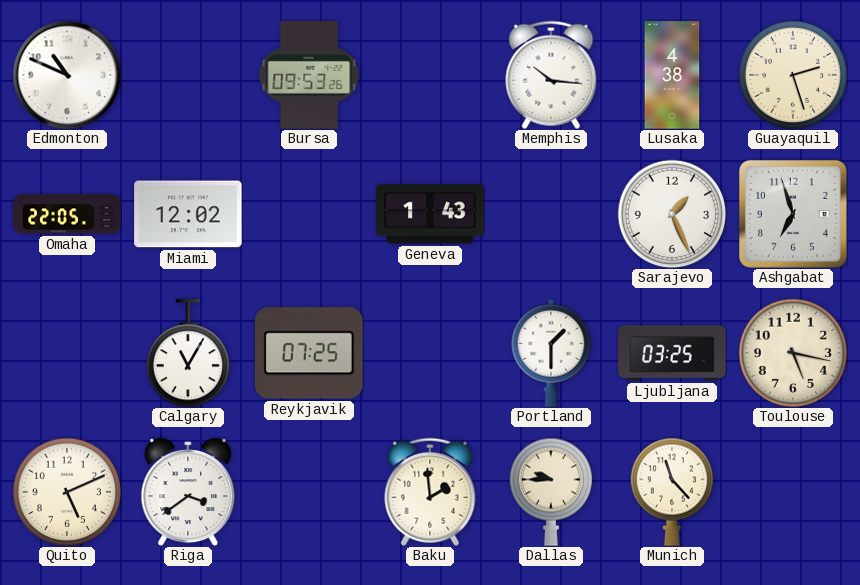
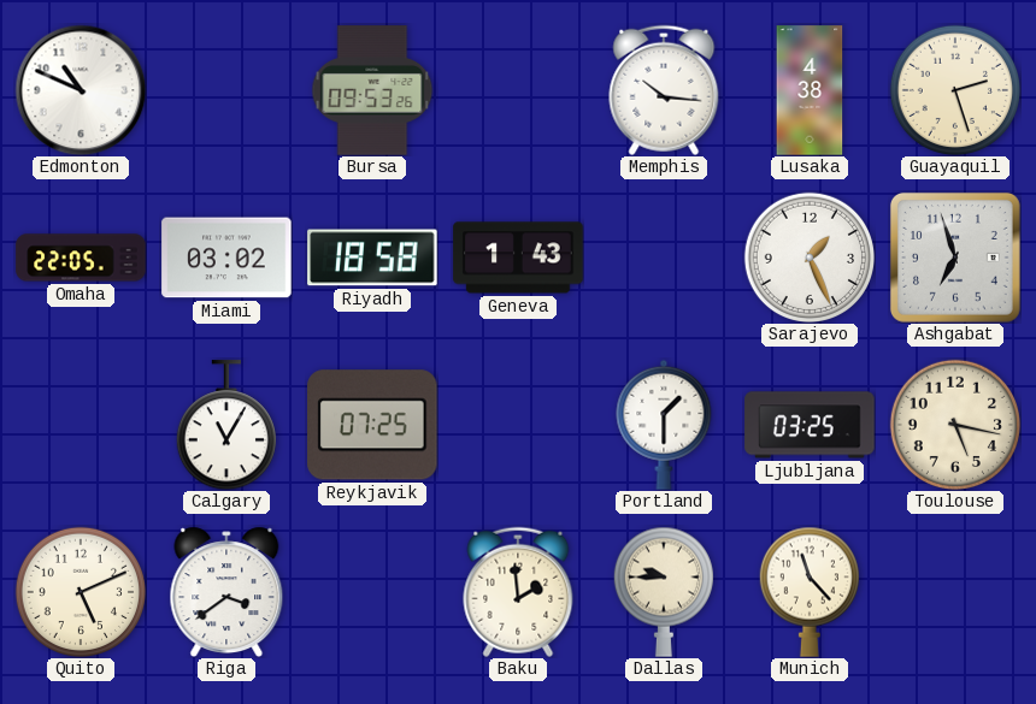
Miami: 12:02 -> 03:02
Riyadh: none -> 18:58
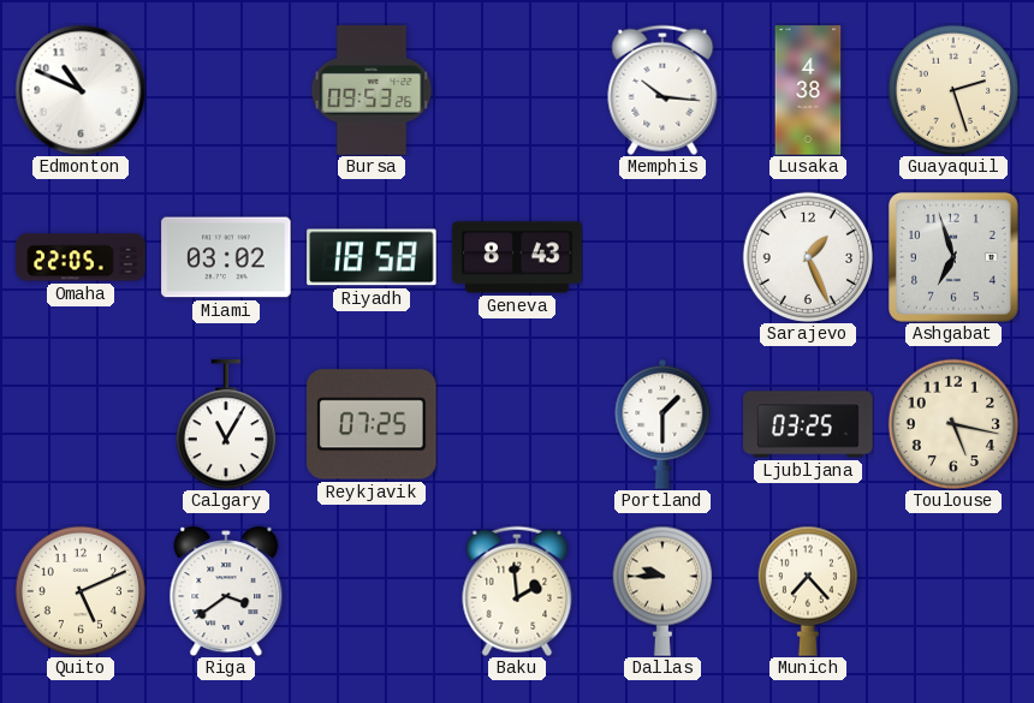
Geneva: 1:43 -> 8:43
Munich: 11:23 -> 7:23
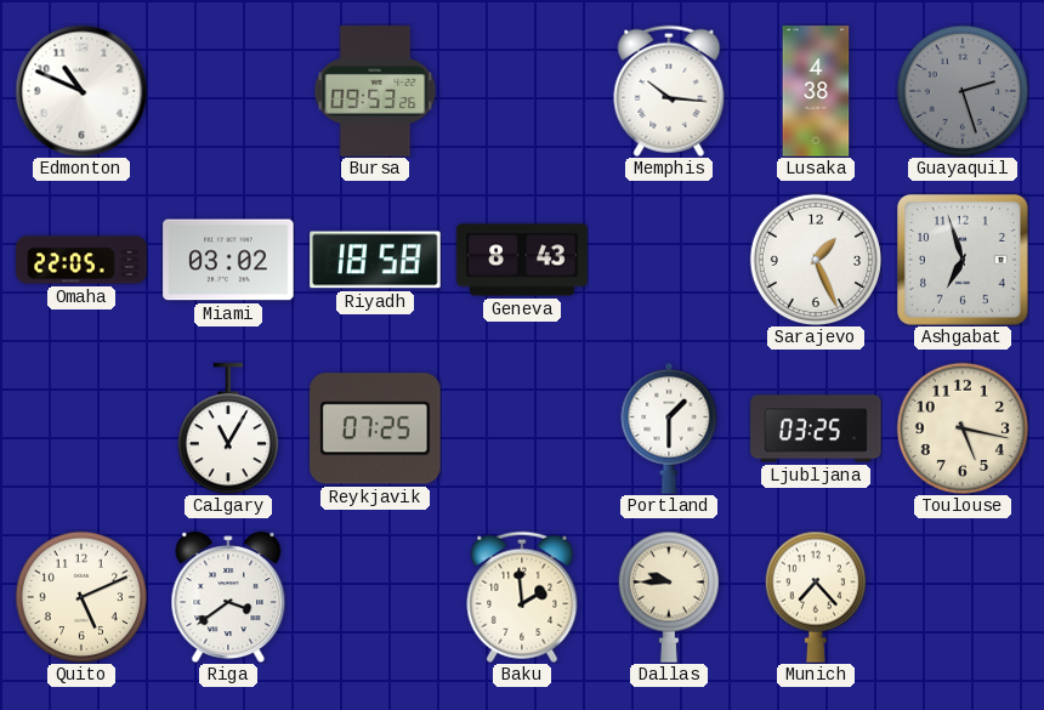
Guayaquil dial: cream -> grey
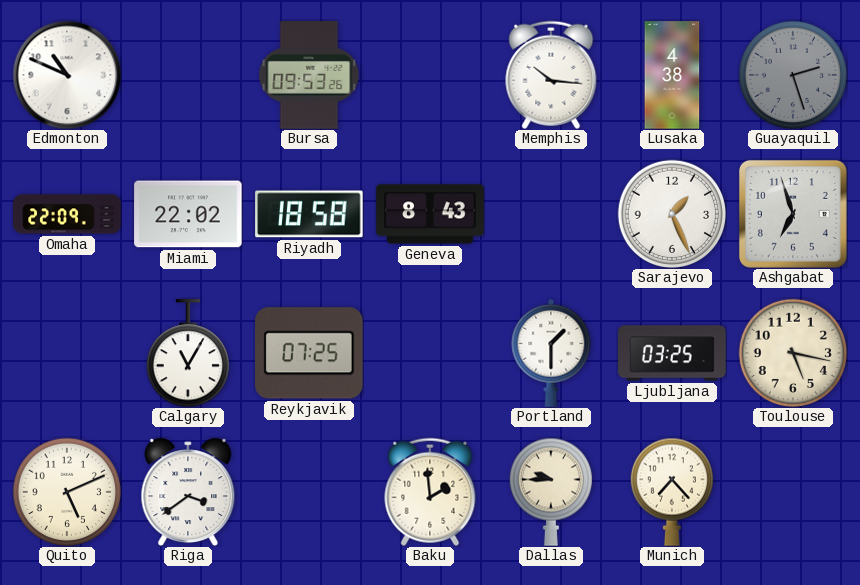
Omaha: 22:05 -> 22:09
Miami: 03:02 -> 22:02
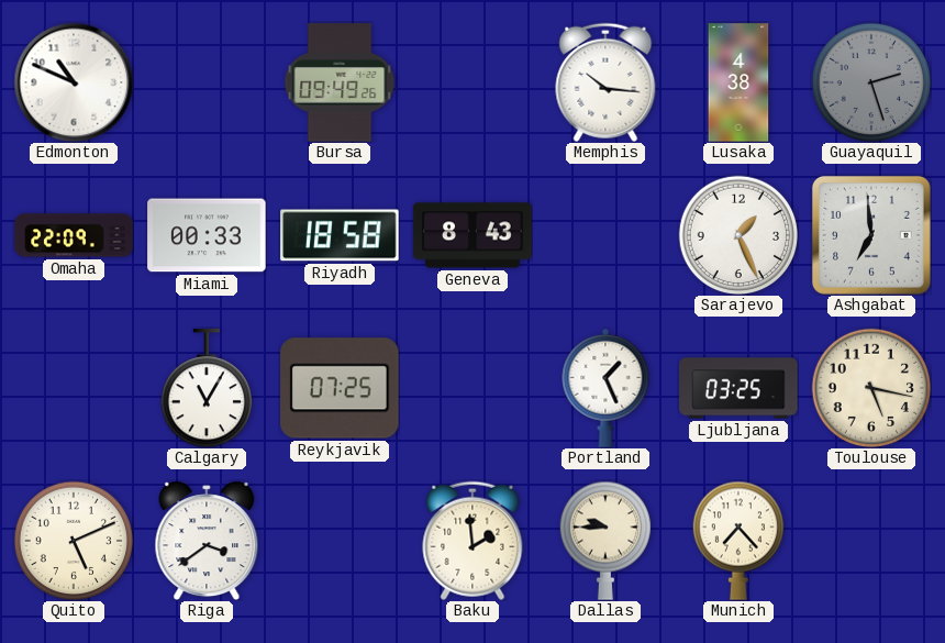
Bursa: 09:53 -> 09:49
Miami: 22:02 -> 00:33
Ashgabat: 6:57 -> 6:59
Portland: 1:30 -> 1:26
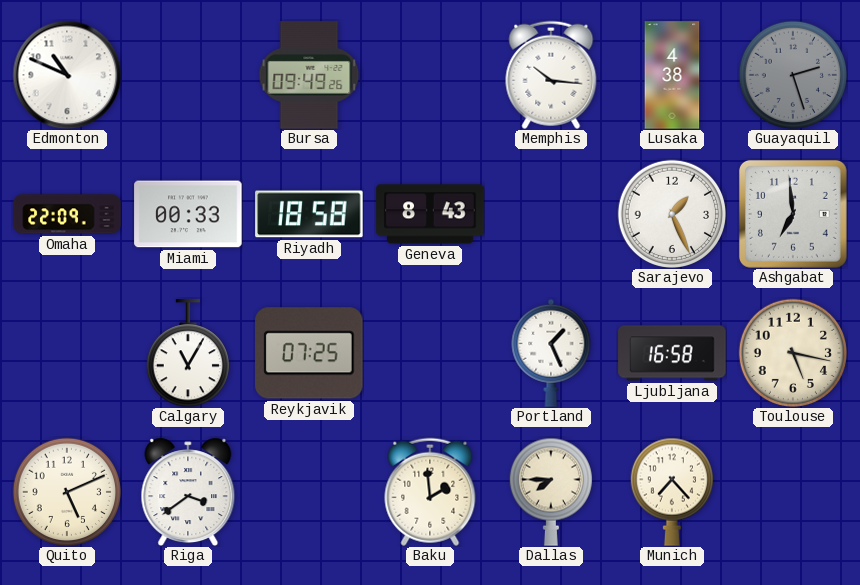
Ljubljana: 03:25 -> 16:58
Dallas: 9:45 -> 7:45
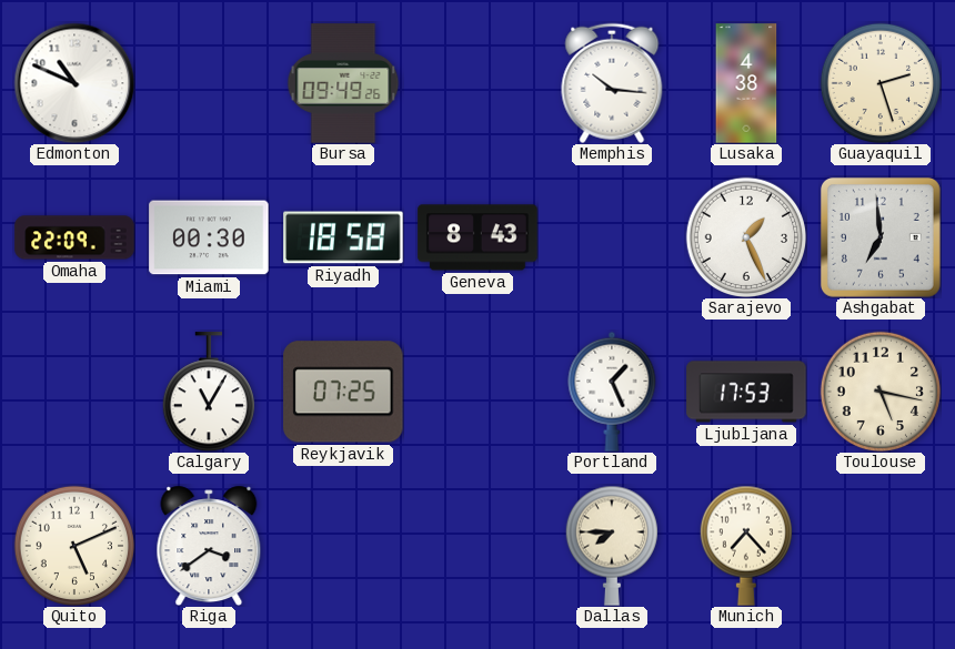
Guayaquil dial: grey -> cream
Miami: 00:33 -> 00:30
Ljubljana: 16:58 -> 17:53
Baku: 1:59 -> none
